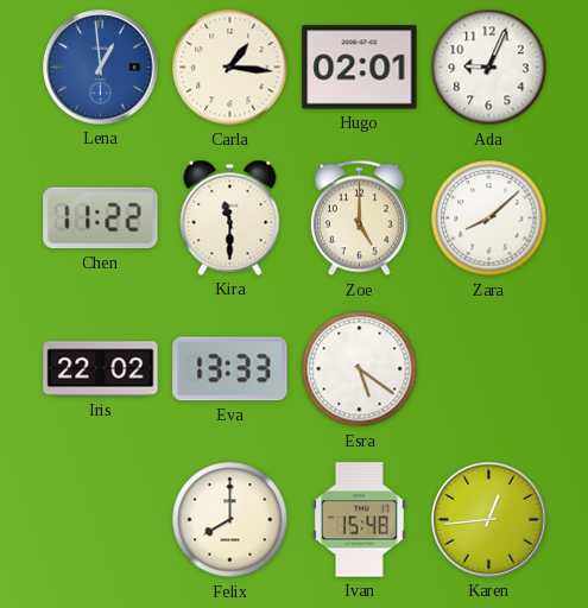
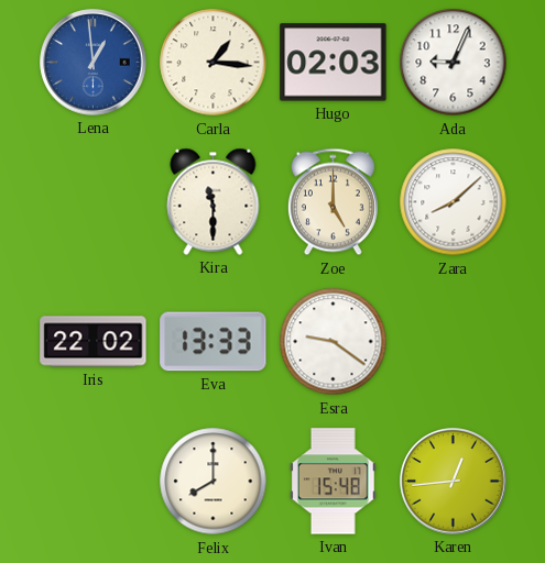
Hugo: 02:01 -> 02:03
Chen: 11:22 -> none
Esra: 5:21 -> 9:21
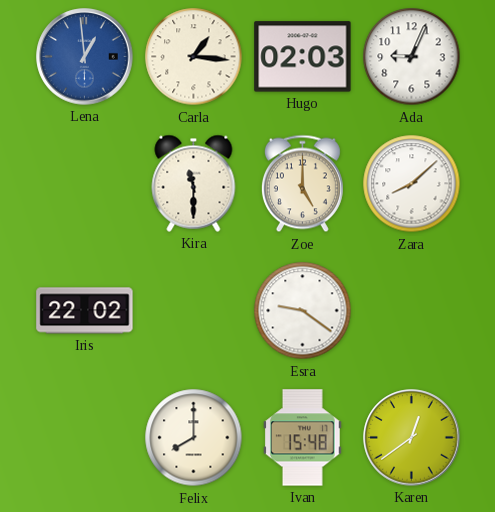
Eva: 13:33 -> none
Karen: 12:44 -> 12:39
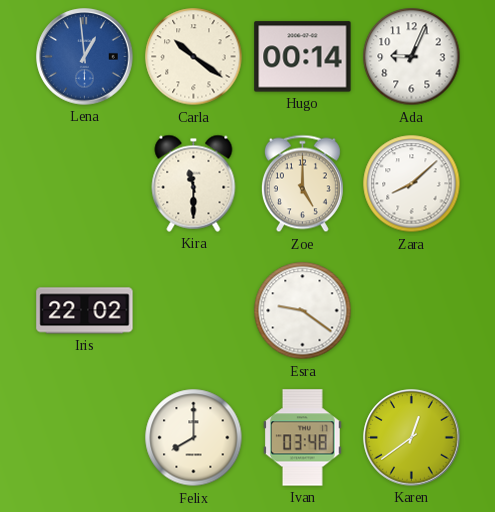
Carla: 1:16 -> 10:21
Hugo: 02:03 -> 00:14
Ivan: 15:48 -> 03:48
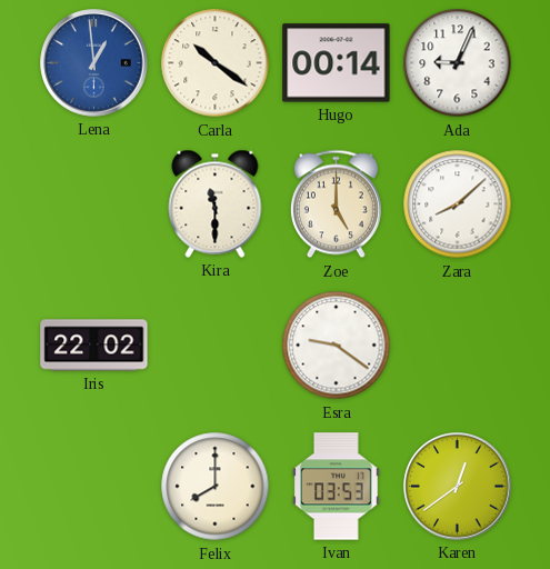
Ivan: 03:48 -> 03:53
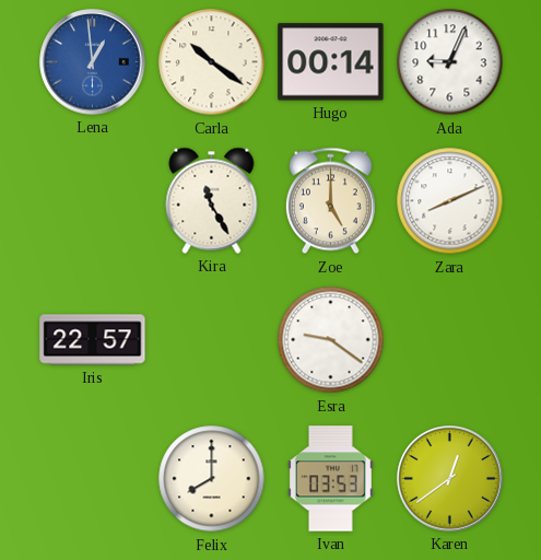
Kira: 11:30 -> 11:25
Zara: 8:08 -> 8:11
Iris: 22:02 -> 22:57
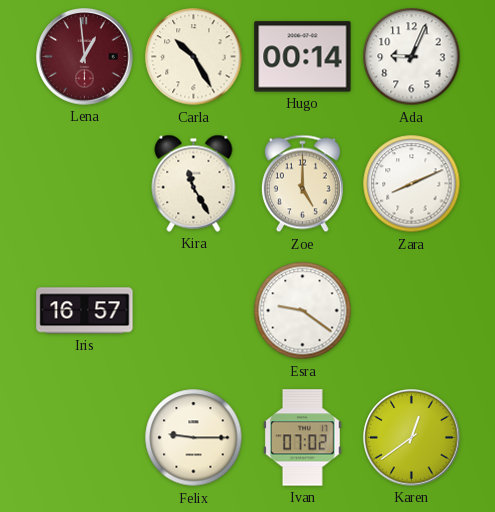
Lena dial: blue -> burgundy
Carla: 10:21 -> 10:25
Iris: 22:57 -> 16:57
Felix: 8:00 -> 9:15
Ivan: 03:53 -> 07:02
